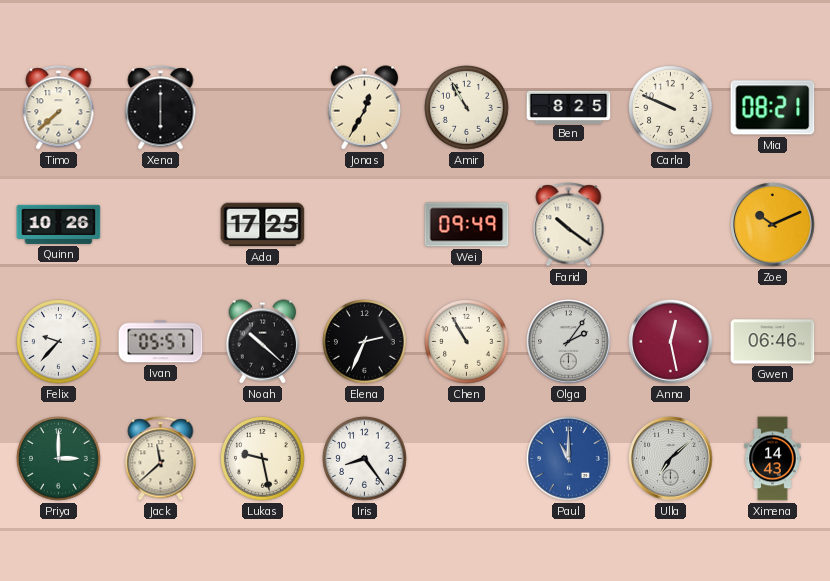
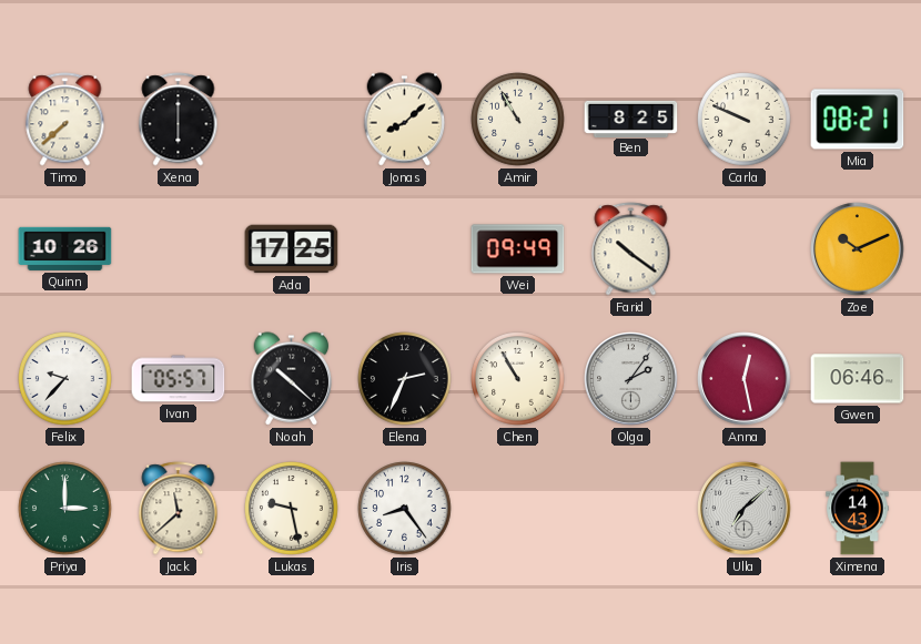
Jonas: 12:35 -> 8:08
Paul: 11:00 -> none
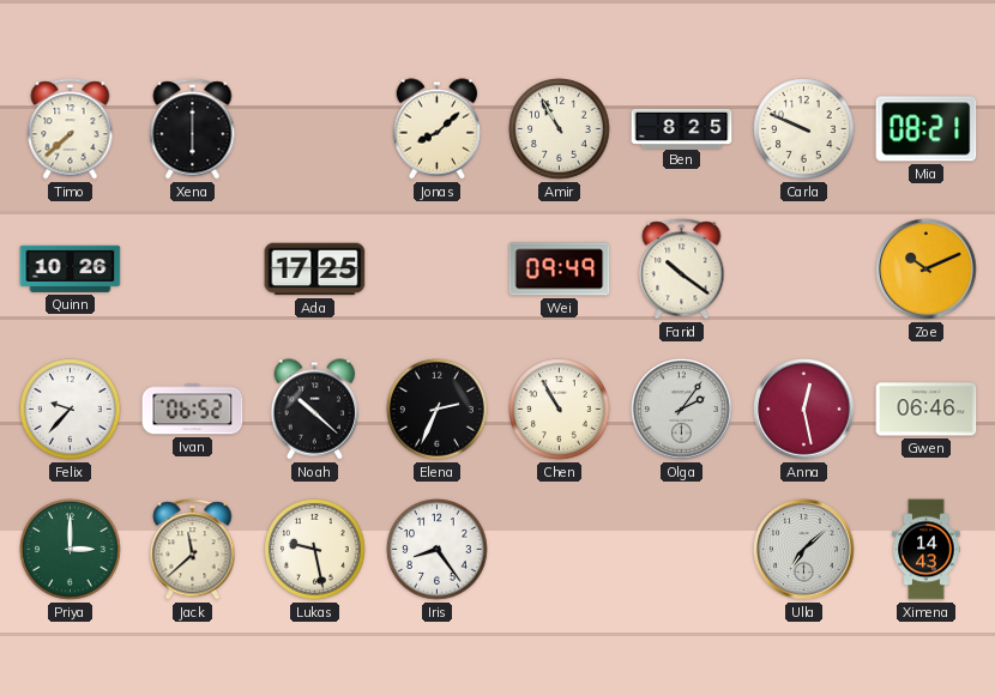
Ivan: 05:57 -> 06:52
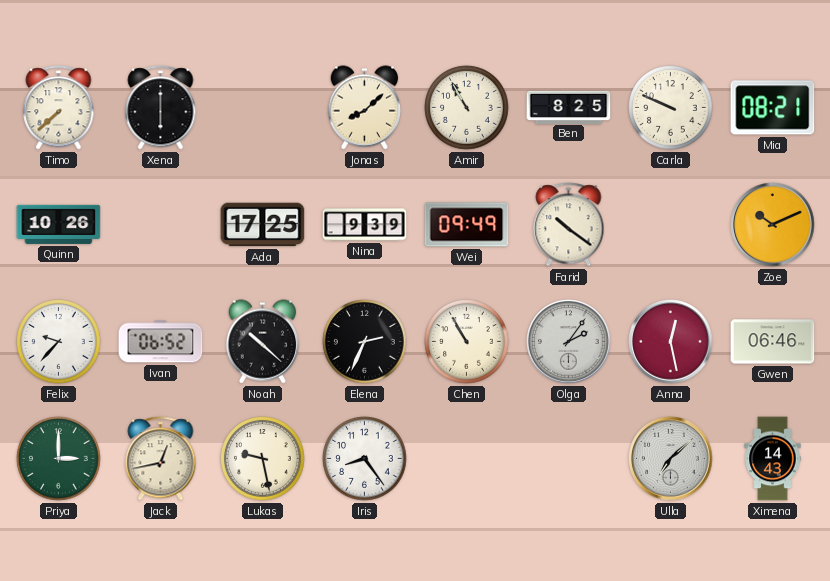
Nina: none -> 9:39
Jack: 11:38 -> 12:43
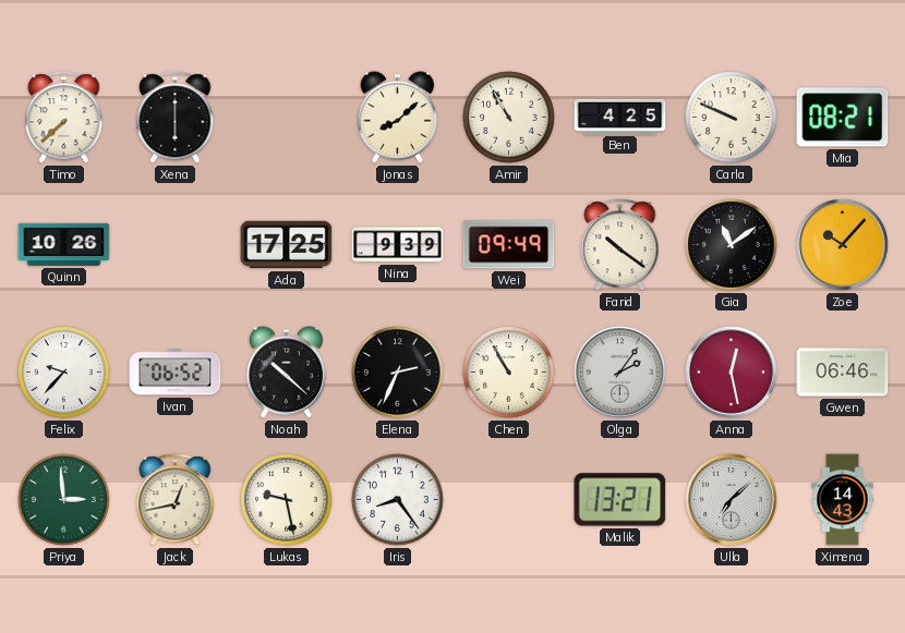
Ben: 8:25 -> 4:25
Gia: none -> 11:09
Zoe: 10:11 -> 10:07
Priya: 3:00 -> 2:59
Malik: none -> 13:21
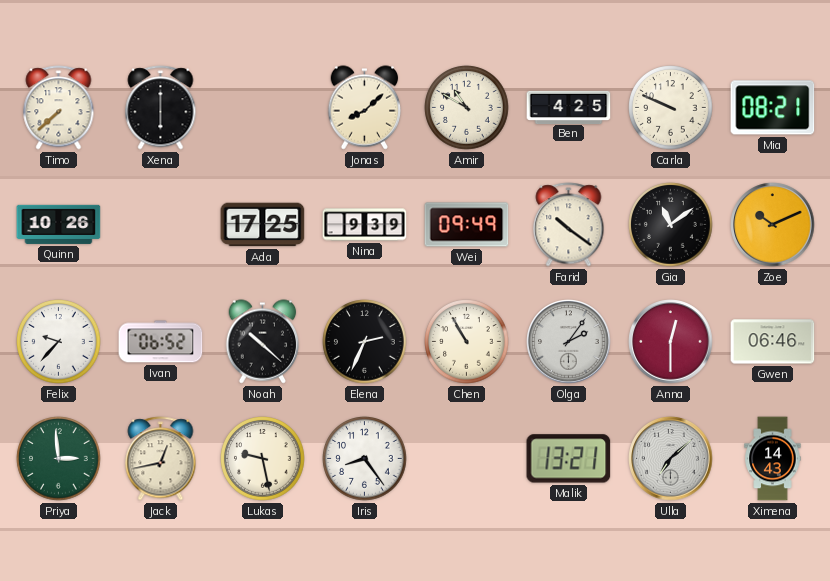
Amir: 10:55 -> 10:50
Zoe: 10:07 -> 10:11
Anna: 12:28 -> 12:30
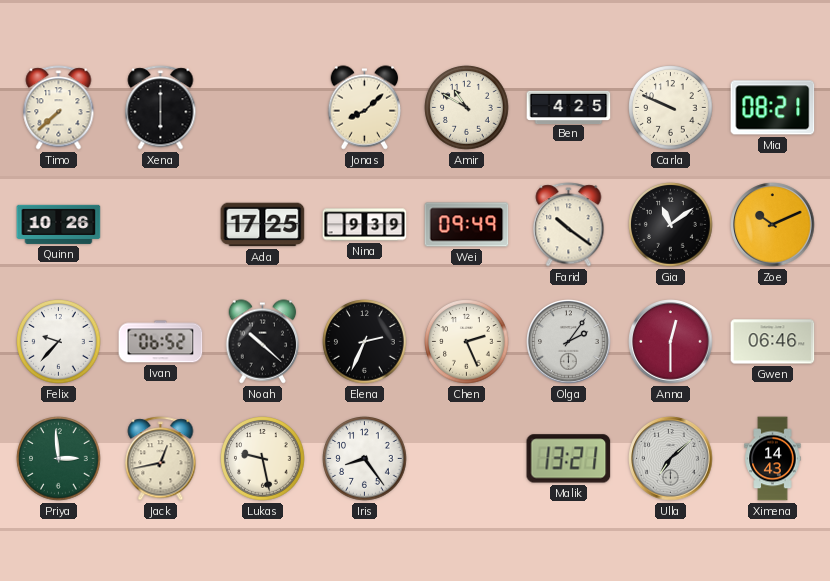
Chen: 10:55 -> 2:26
